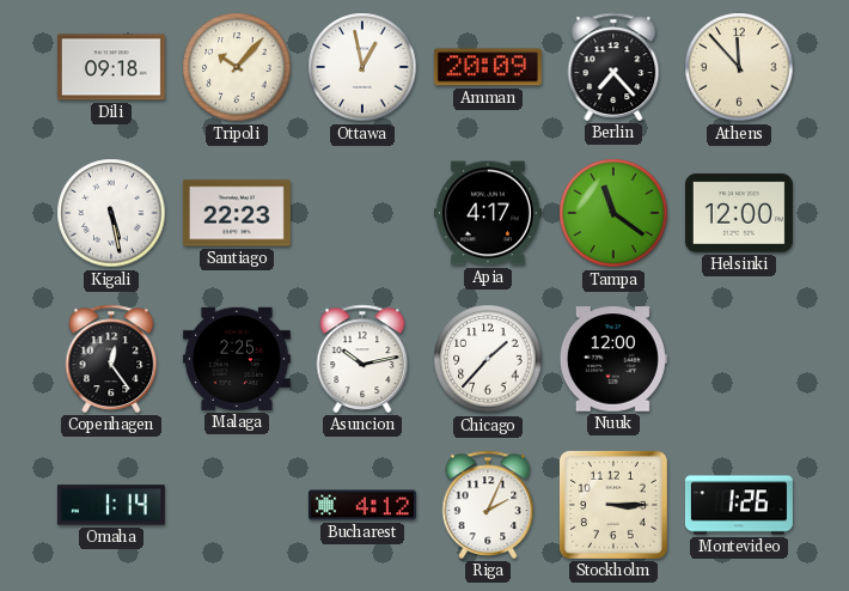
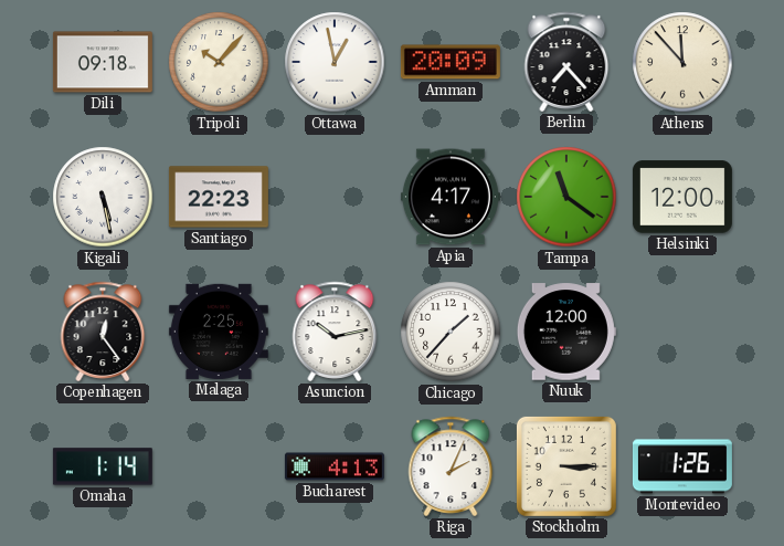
Bucharest: 4:12 -> 4:13
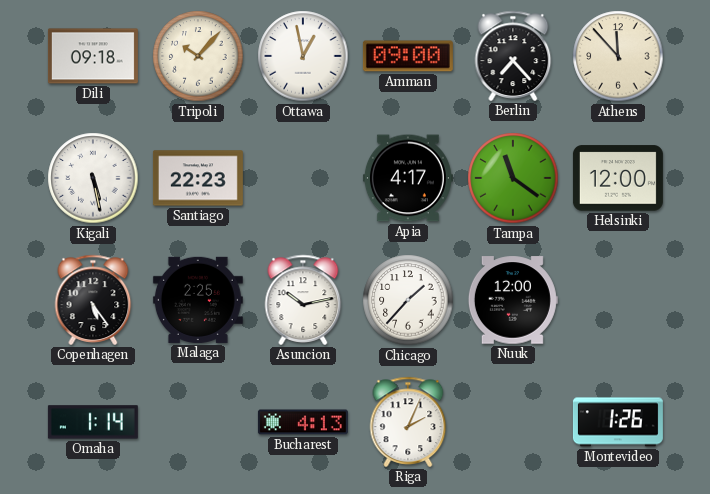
Amman: 20:09 -> 09:00
Copenhagen: 12:24 -> 5:24
Stockholm: 3:15 -> none
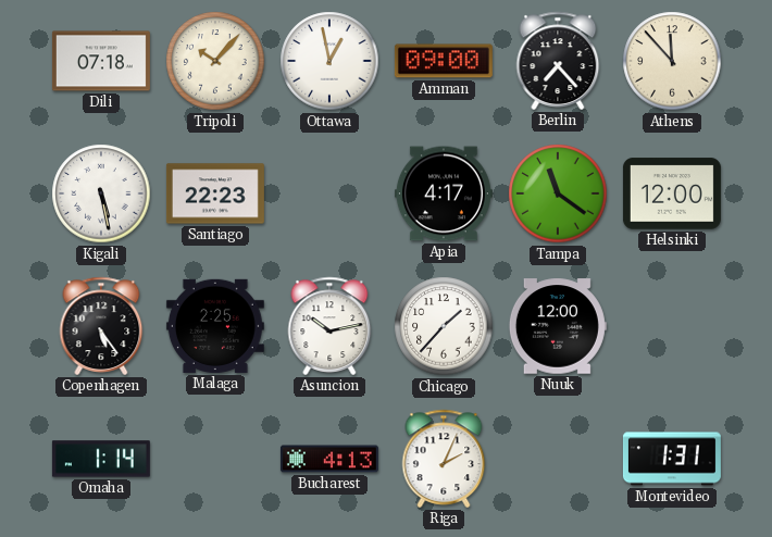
Dili: 09:18 -> 07:18
Montevideo: 1:26 -> 1:31
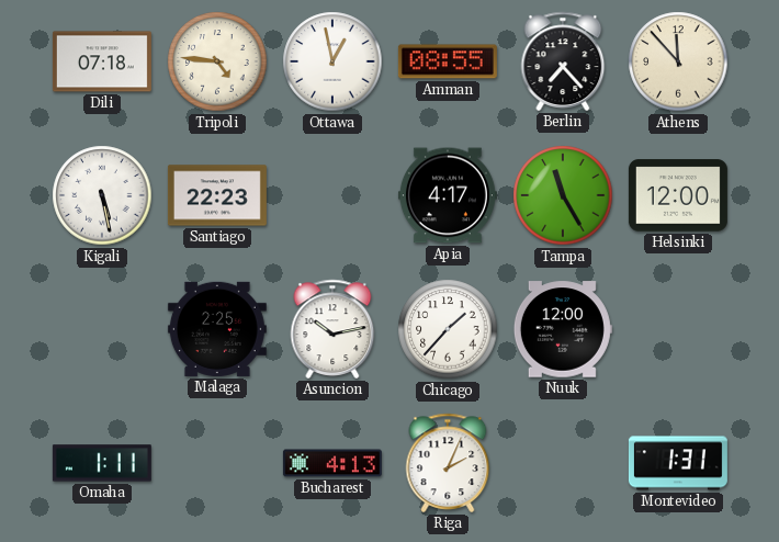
Tripoli: 10:07 -> 4:46
Amman: 09:00 -> 08:55
Tampa: 11:21 -> 11:25
Copenhagen: 5:24 -> none
Omaha: 1:14 -> 1:11
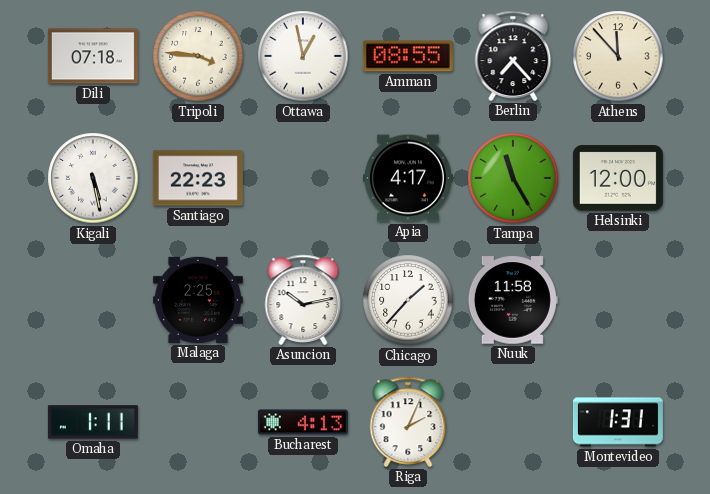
Tripoli: 4:46 -> 3:46
Nuuk: 12:00 -> 11:58
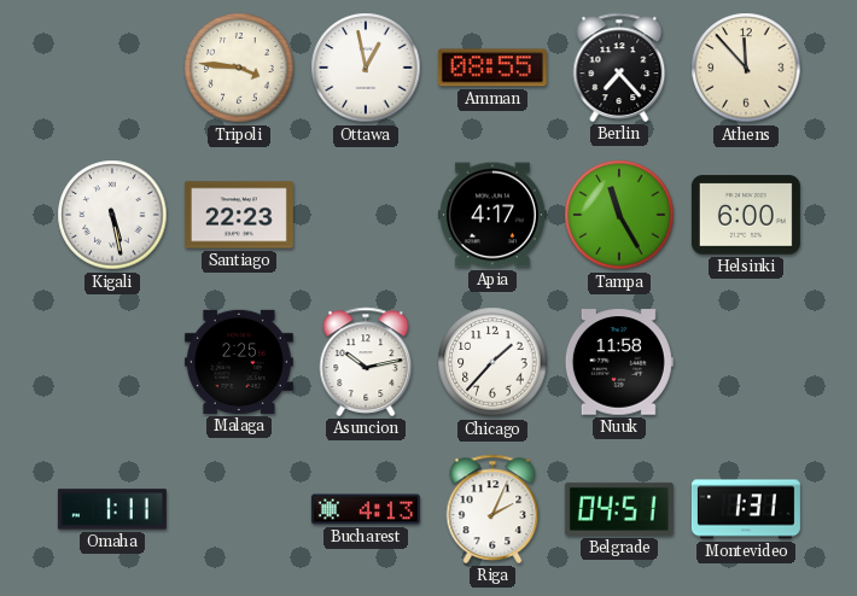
Dili: 07:18 -> none
Helsinki: 12:00 -> 6:00
Belgrade: none -> 04:51
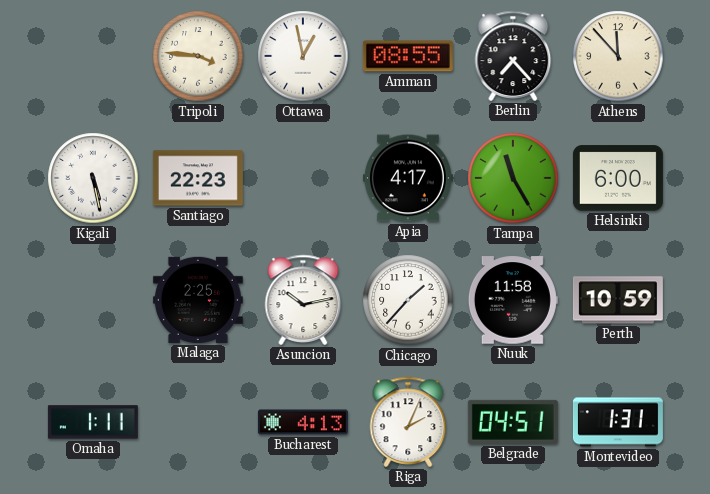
Perth: none -> 10:59
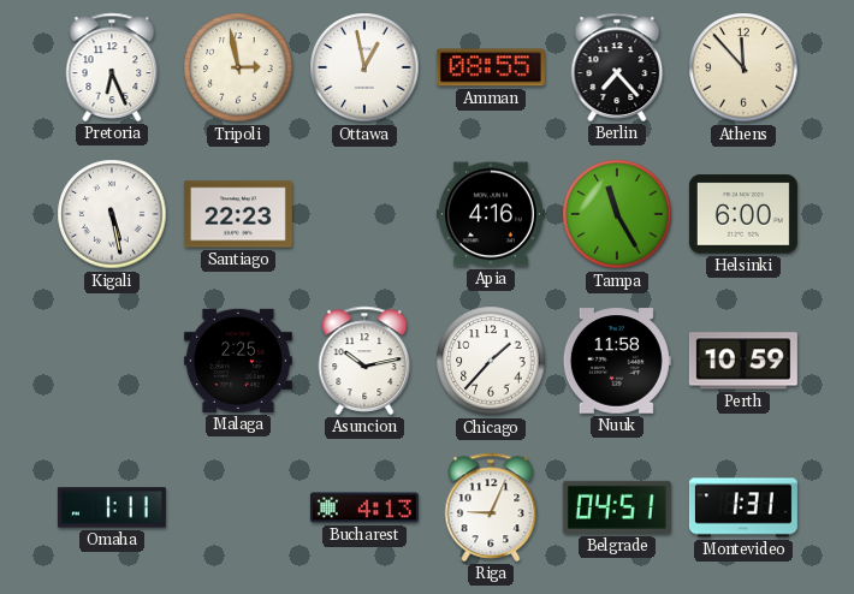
Pretoria: none -> 6:26
Tripoli: 3:46 -> 2:58
Apia: 4:17 -> 4:16
Riga: 2:04 -> 9:04
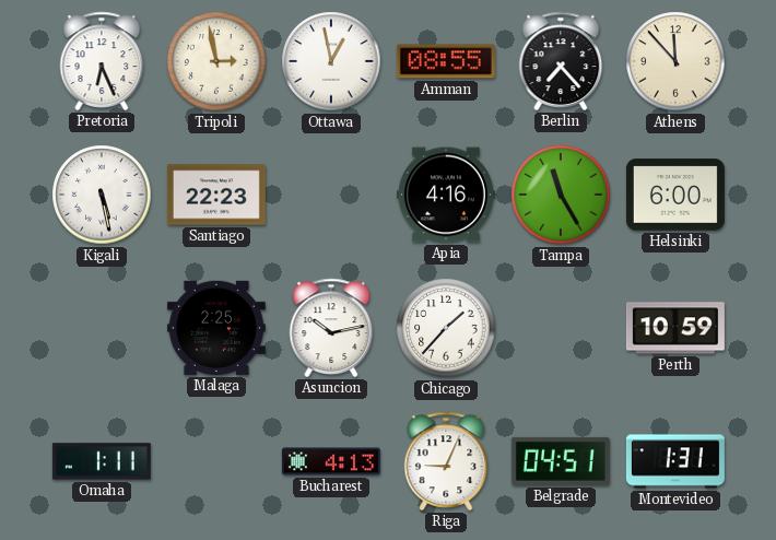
Nuuk: 11:58 -> none
